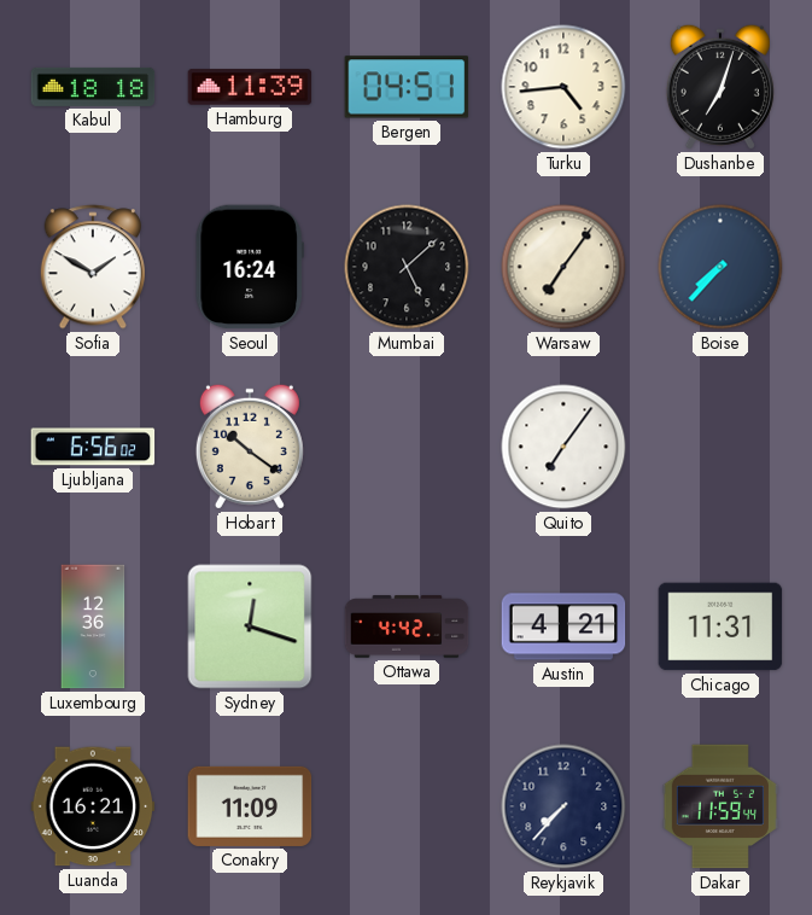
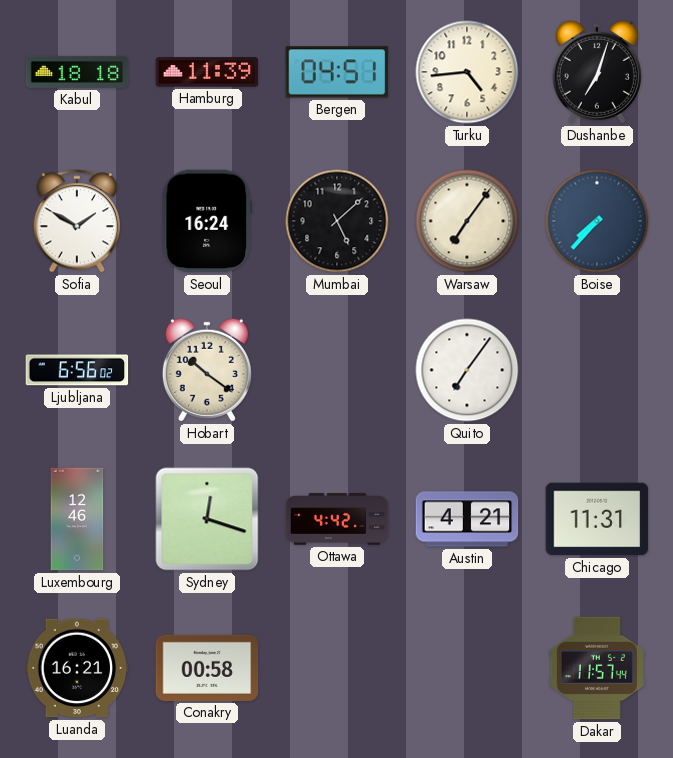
Luxembourg: 12:36 -> 12:46
Conakry: 11:09 -> 00:58
Reykjavik: 7:37 -> none
Dakar: 11:59 -> 11:57
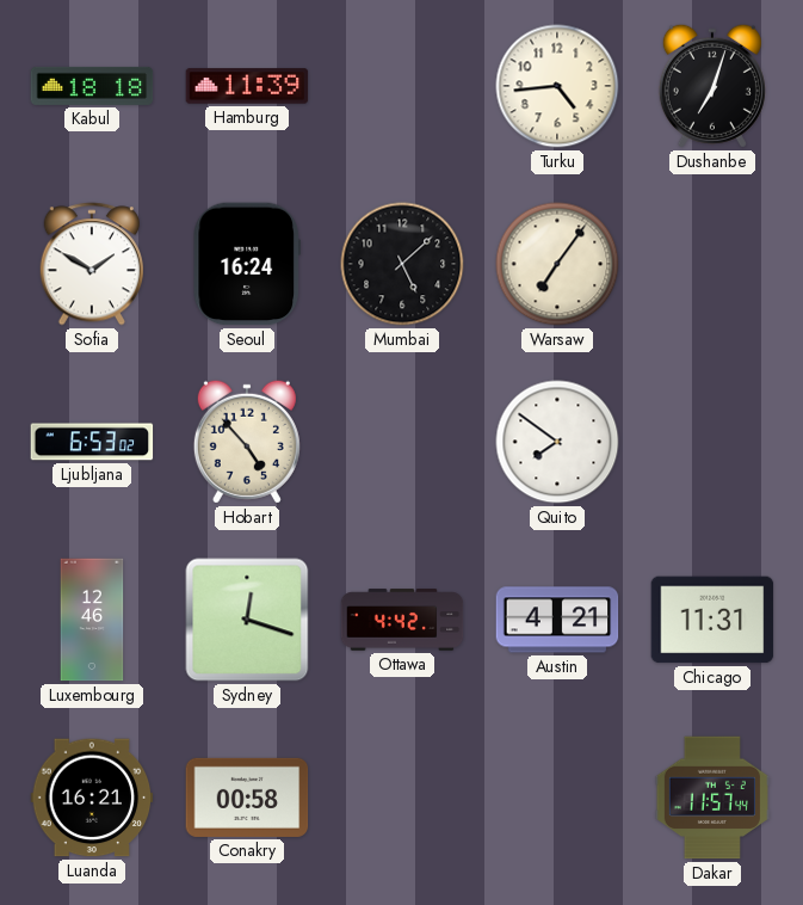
Bergen: 04:51 -> none
Boise: 7:37 -> none
Ljubljana: 6:56 -> 6:53
Hobart: 10:21 -> 4:53
Quito: 7:06 -> 7:51
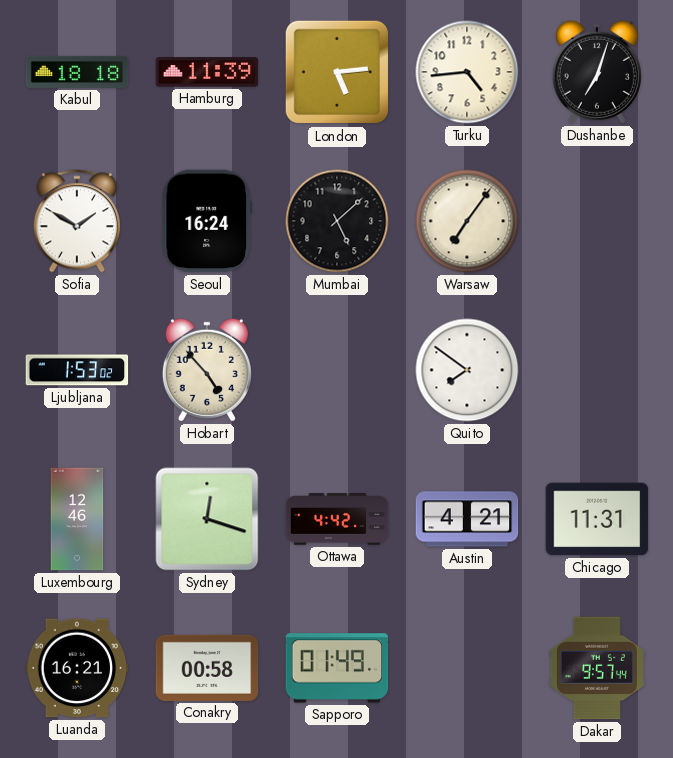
London: none -> 5:14
Ljubljana: 6:53 -> 1:53
Sapporo: none -> 01:49
Dakar: 11:57 -> 9:57
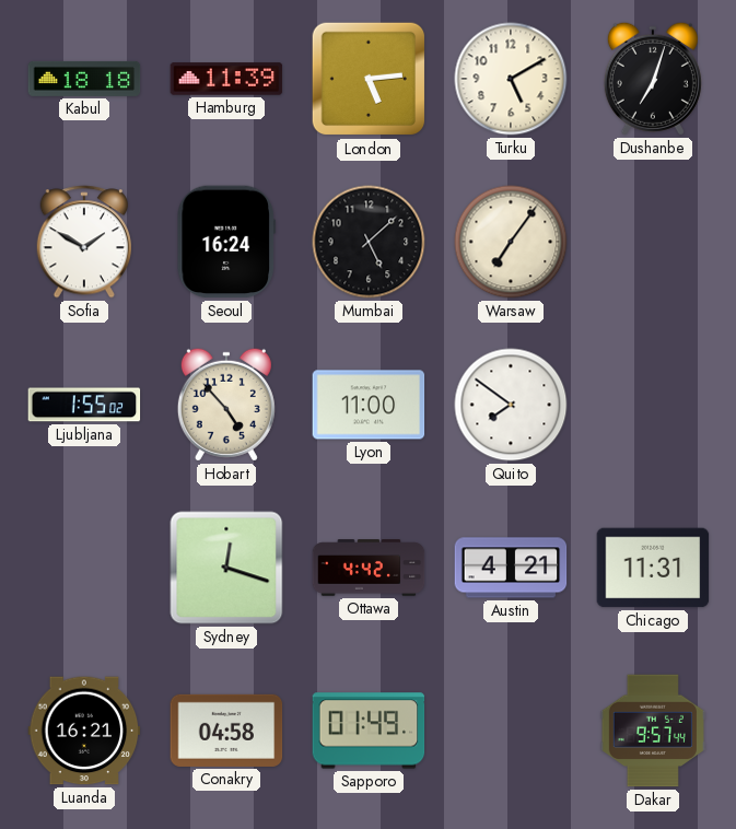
Turku: 4:44 -> 5:10
Ljubljana: 1:53 -> 1:55
Lyon: none -> 11:00
Luxembourg: 12:46 -> none
Conakry: 00:58 -> 04:58
